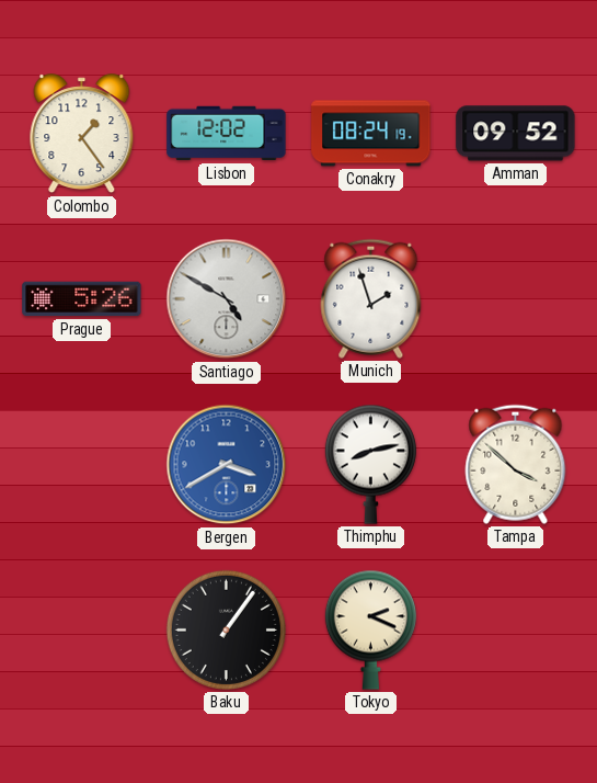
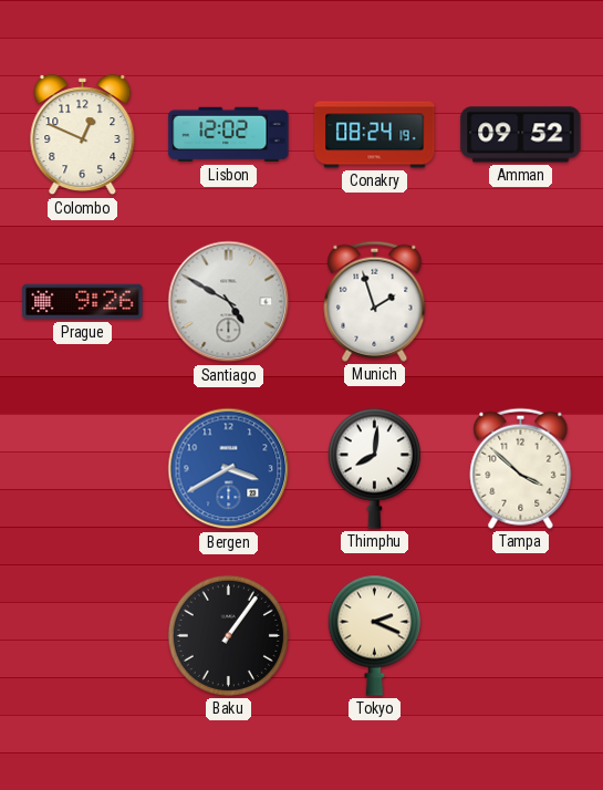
Colombo: 1:24 -> 12:49
Prague: 5:26 -> 9:26
Thimphu: 8:13 -> 8:01
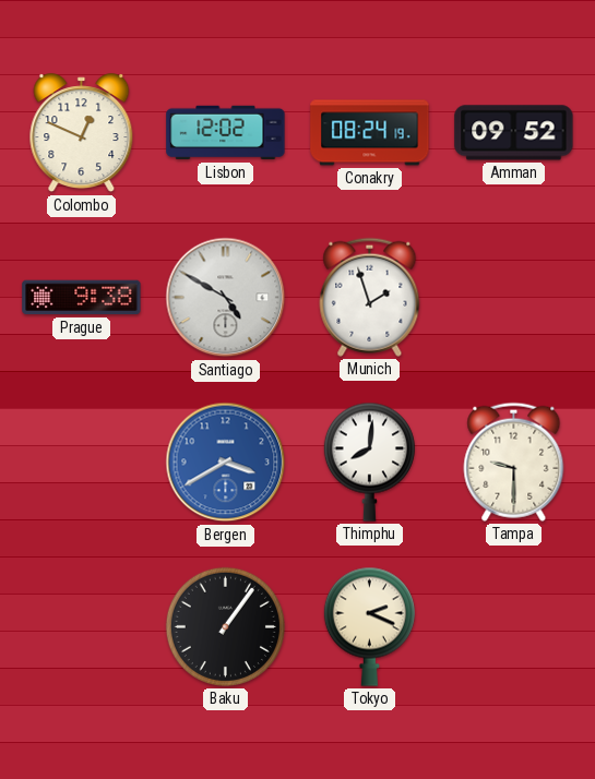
Prague: 9:26 -> 9:38
Tampa: 3:52 -> 9:30
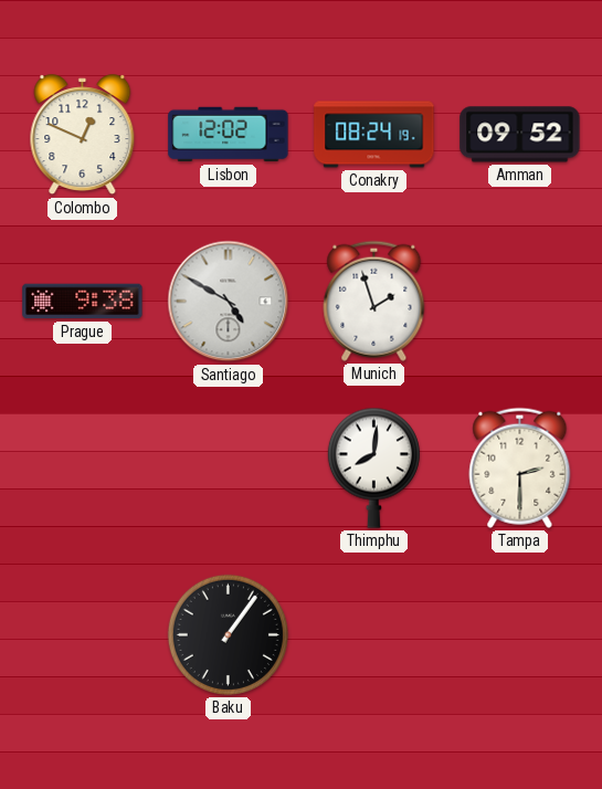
Bergen: 3:40 -> none
Tampa: 9:30 -> 2:30
Tokyo: 2:19 -> none
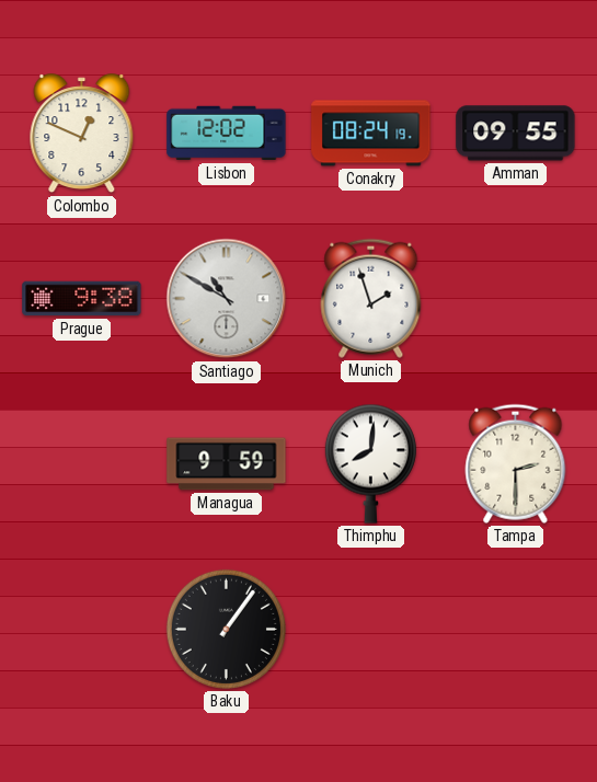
Amman: 09:52 -> 09:55
Santiago: 4:50 -> 10:50
Managua: none -> 9:59
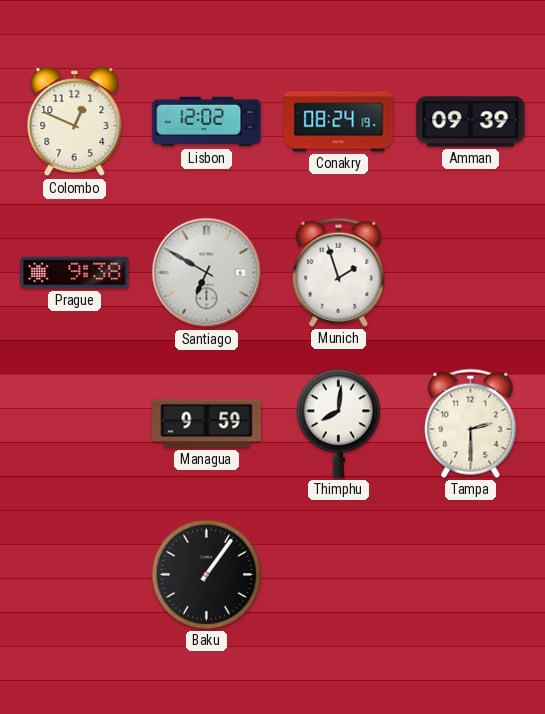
Amman: 09:55 -> 09:39
Santiago: 10:50 -> 6:50
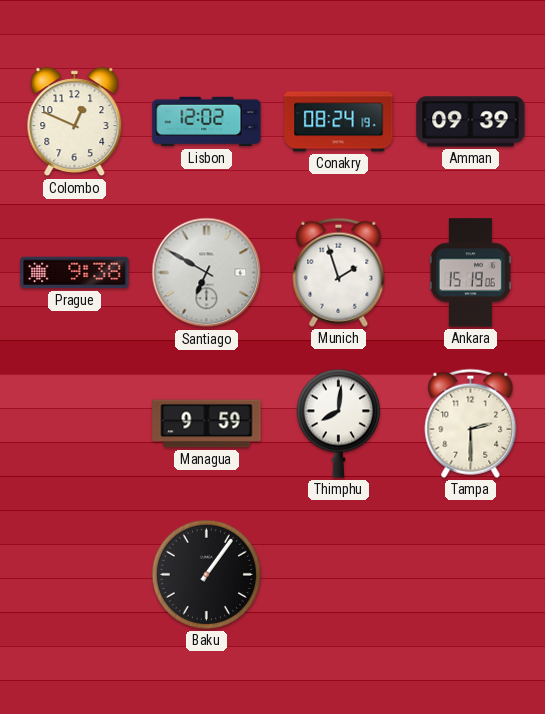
Ankara: none -> 15:19
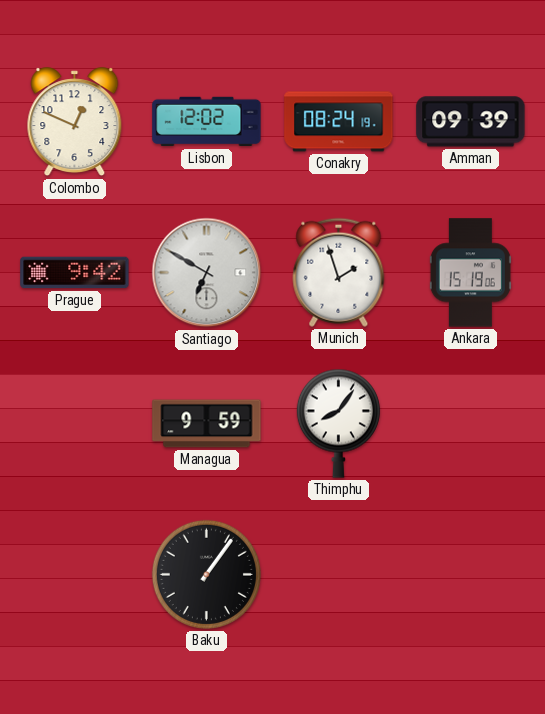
Prague: 9:38 -> 9:42
Thimphu: 8:01 -> 8:06
Tampa: 2:30 -> none
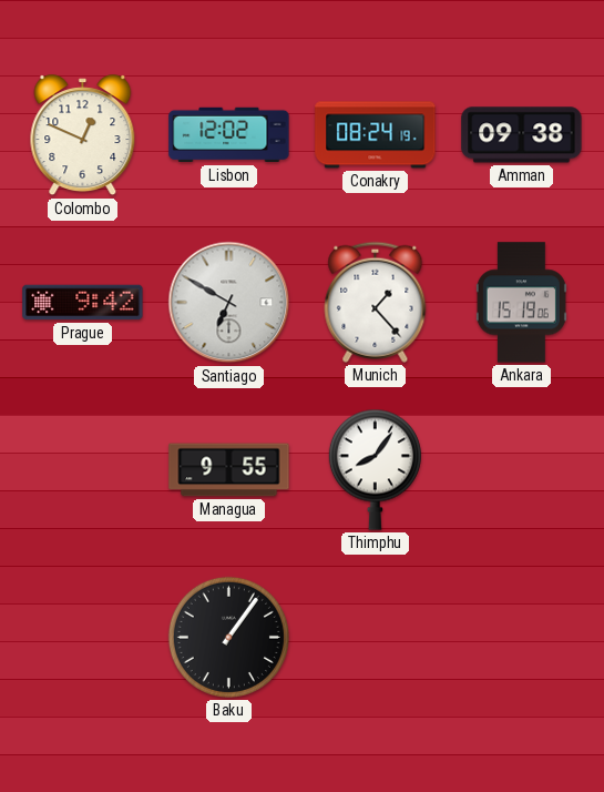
Amman: 09:39 -> 09:38
Munich: 1:57 -> 1:23
Managua: 9:59 -> 9:55
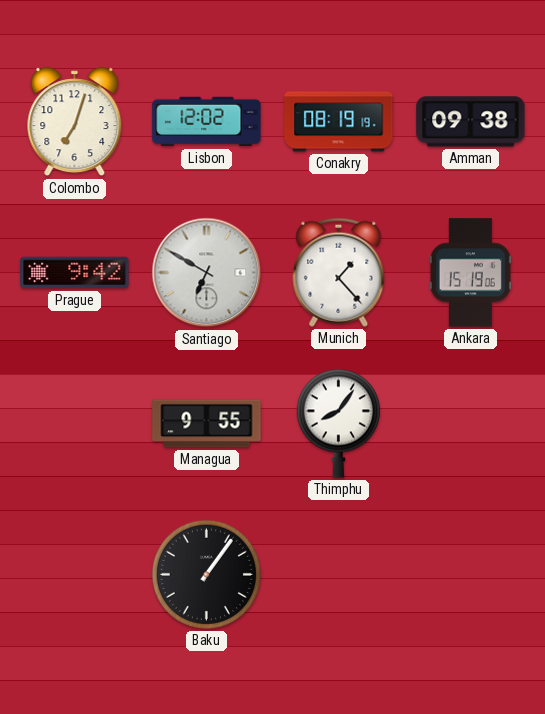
Colombo: 12:49 -> 7:03
Conakry: 08:24 -> 08:19
